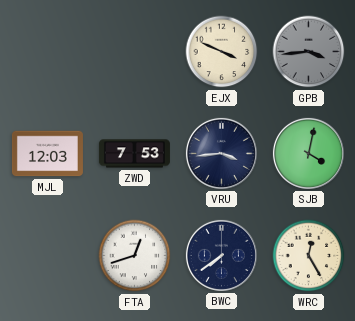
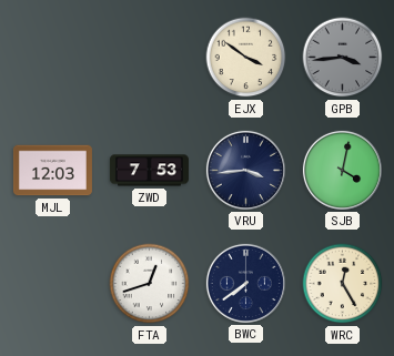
EJX: 3:49 -> 3:51
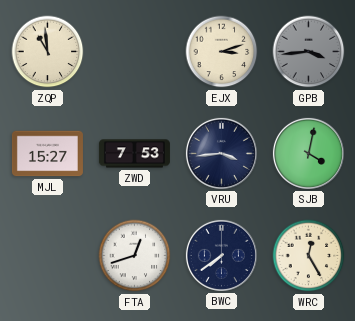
ZQP: none -> 10:59
EJX: 3:51 -> 3:12
MJL: 12:03 -> 15:27
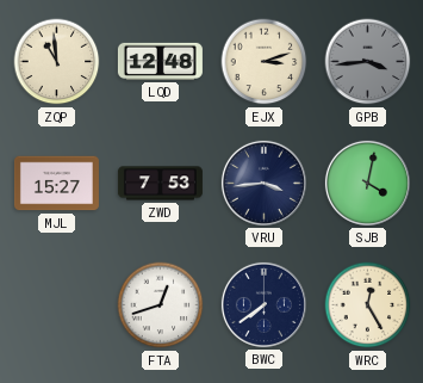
LQD: none -> 12:48
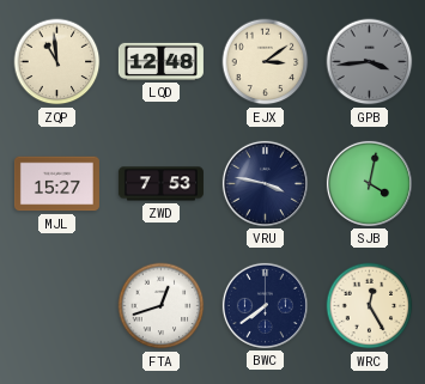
EJX: 3:12 -> 3:09
VRU: 3:44 -> 3:47
